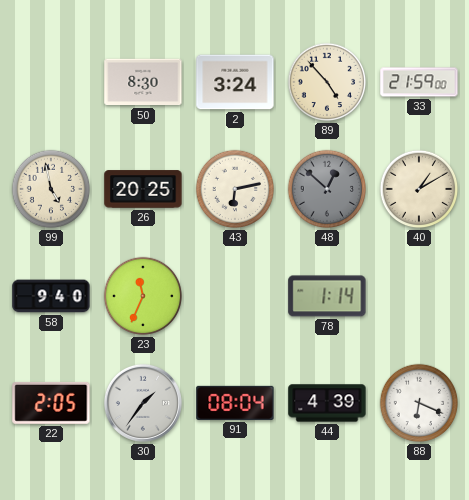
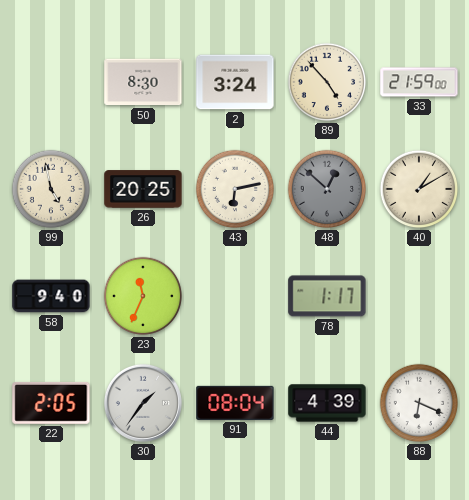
78: 1:14 -> 1:17
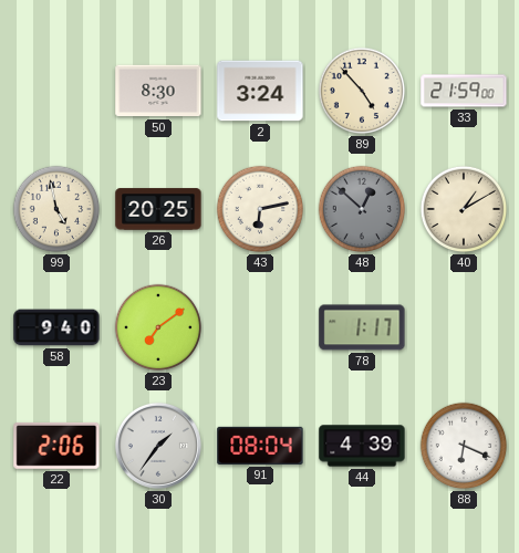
23: 11:34 -> 7:09
22: 2:05 -> 2:06
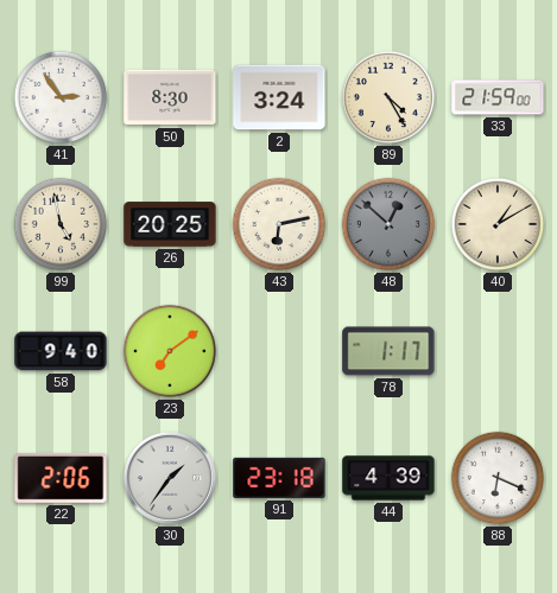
41: none -> 2:54
89: 4:53 -> 4:25
91: 08:04 -> 23:18
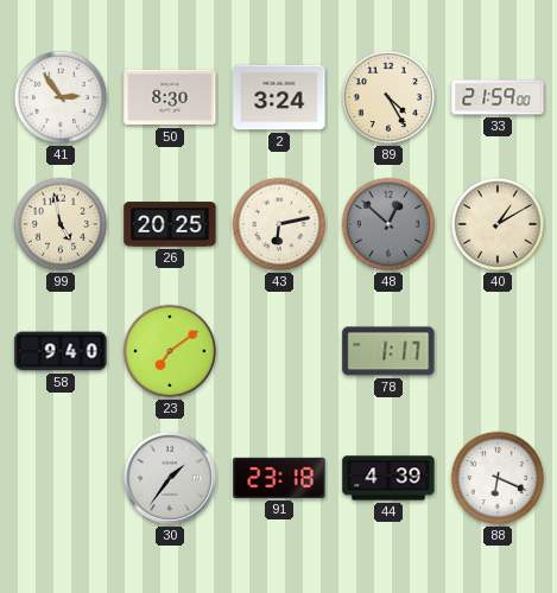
22: 2:06 -> none
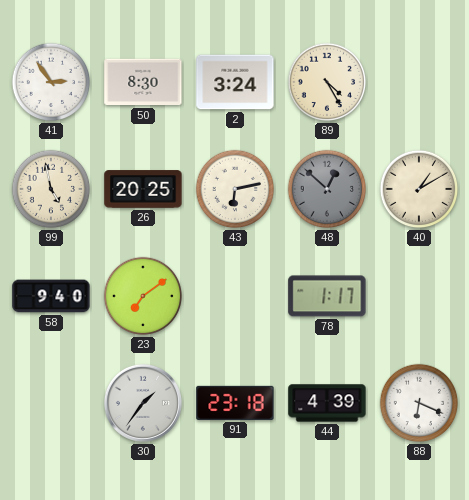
33: 21:59 -> none
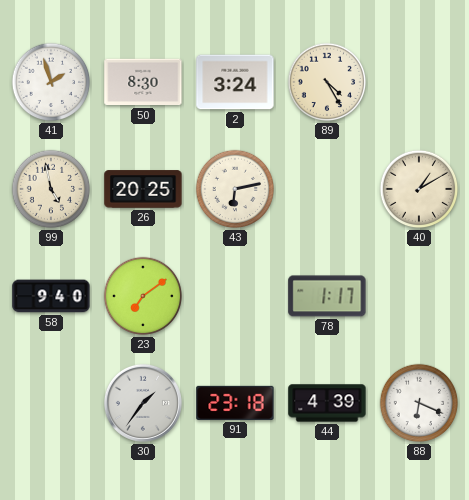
41: 2:54 -> 1:57
48: 12:52 -> none
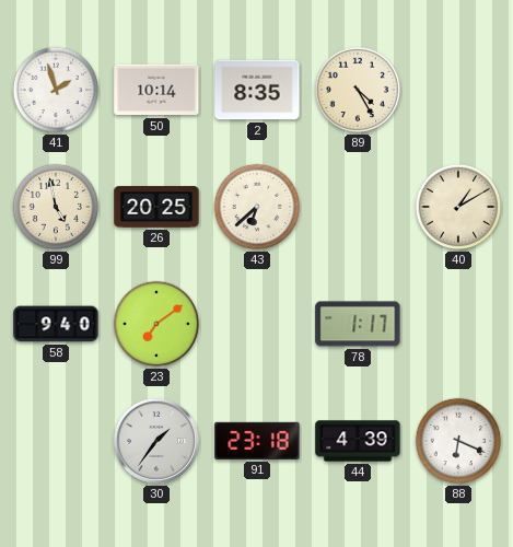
50: 8:30 -> 10:14
2: 3:24 -> 8:35
43: 6:13 -> 6:38
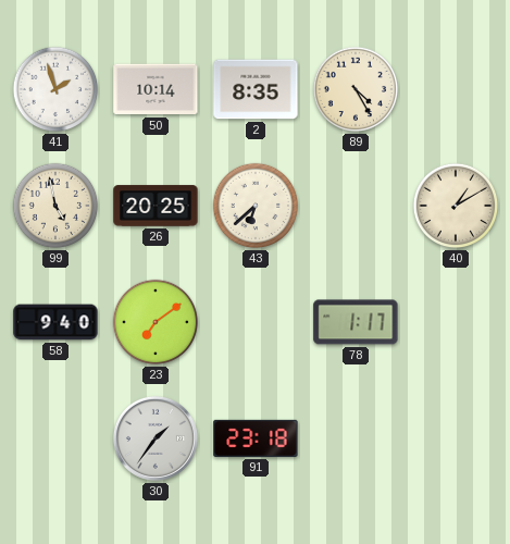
44: 4:39 -> none
88: 6:19 -> none
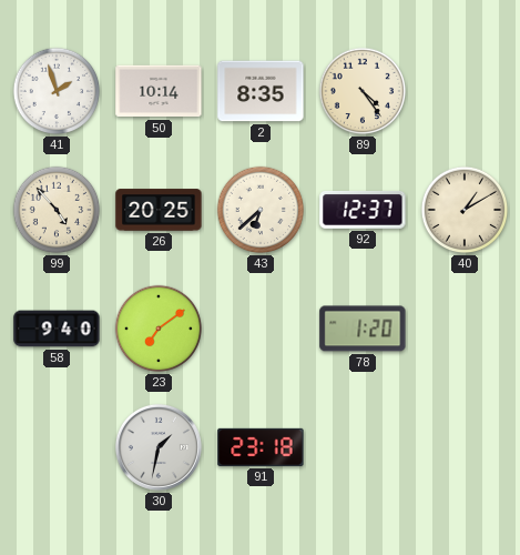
89: 4:25 -> 4:24
99: 4:58 -> 4:53
92: none -> 12:37
78: 1:17 -> 1:20
30: 1:36 -> 1:32
